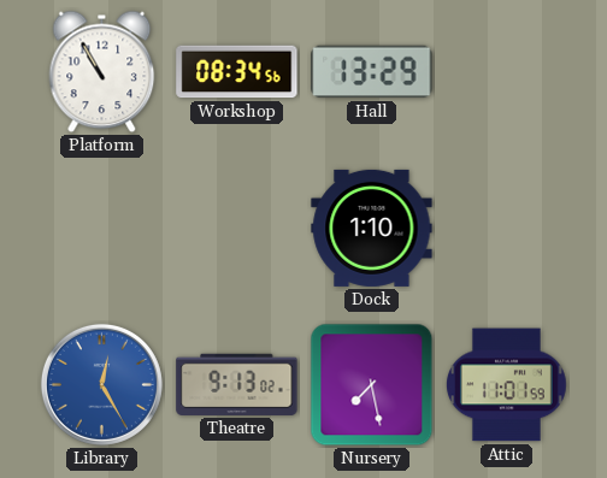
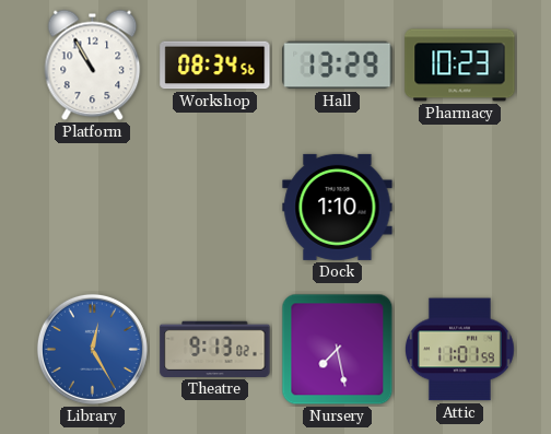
Pharmacy: none -> 10:23
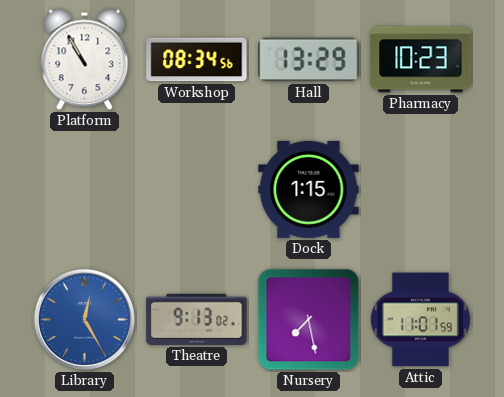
Dock: 1:10 -> 1:15
